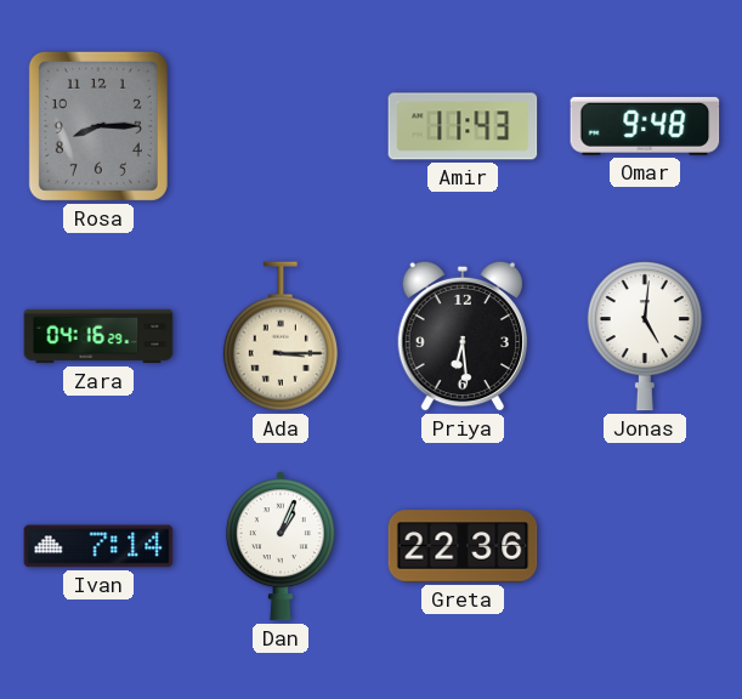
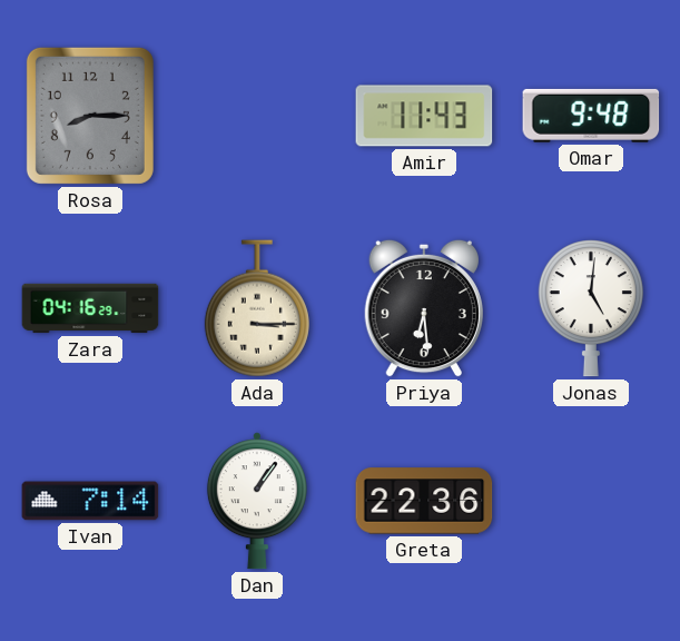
Dan: 1:04 -> 1:06
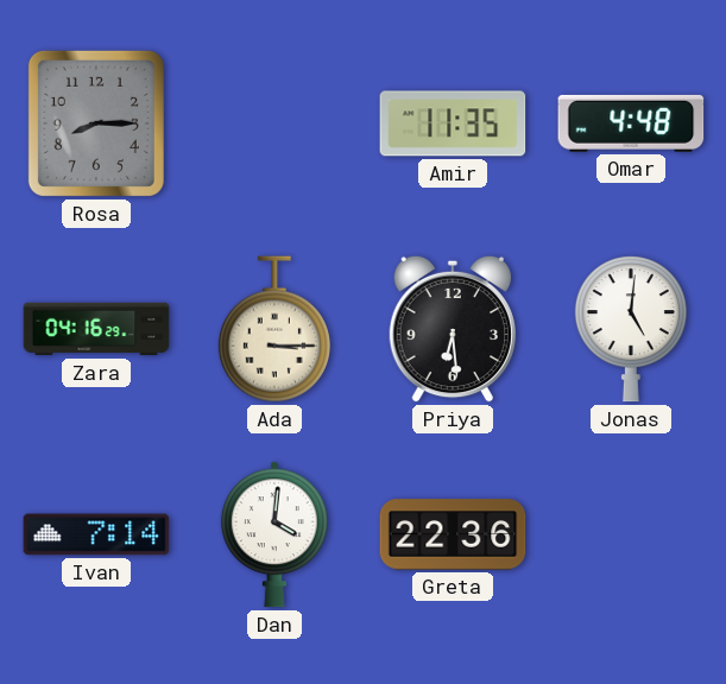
Amir: 11:43 -> 11:35
Omar: 9:48 -> 4:48
Dan: 1:06 -> 4:01
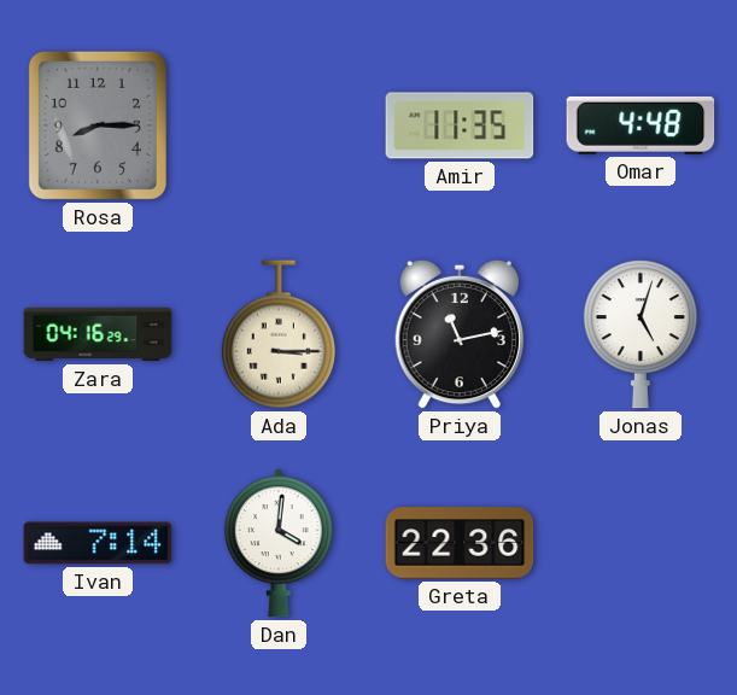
Priya: 6:29 -> 11:13
Jonas: 5:01 -> 5:03
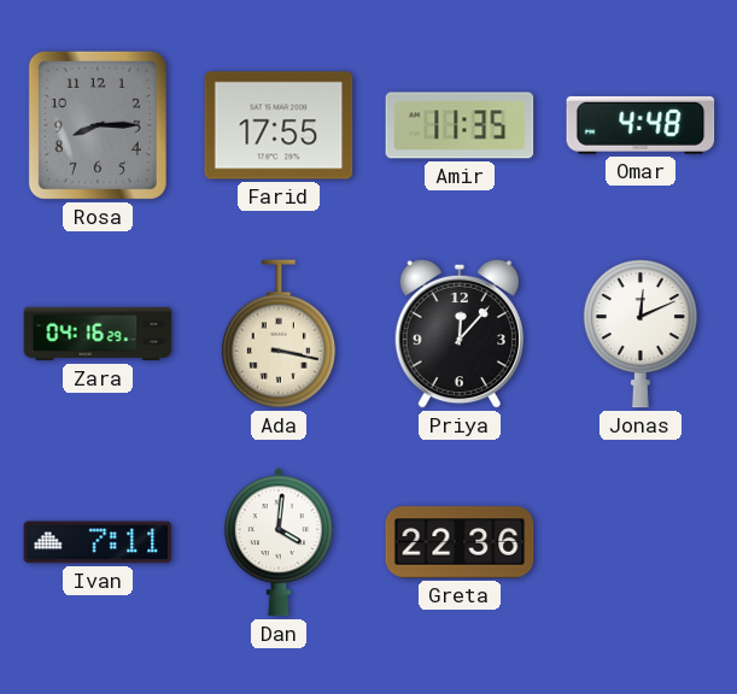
Farid: none -> 17:55
Ada: 3:15 -> 3:17
Priya: 11:13 -> 12:07
Jonas: 5:03 -> 12:11
Ivan: 7:14 -> 7:11
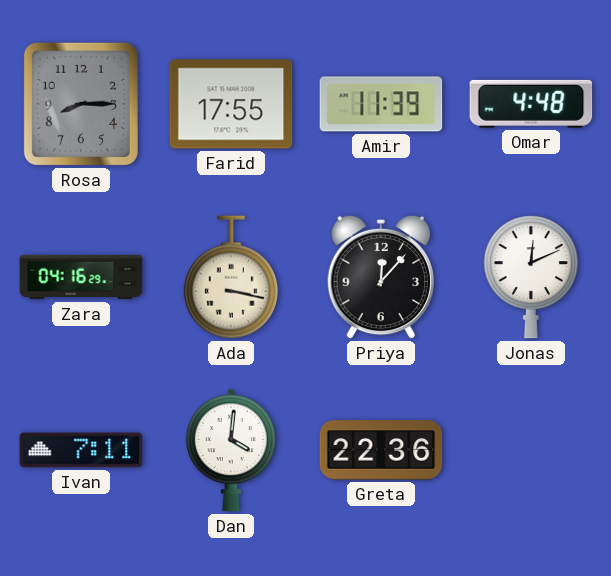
Amir: 11:35 -> 11:39
